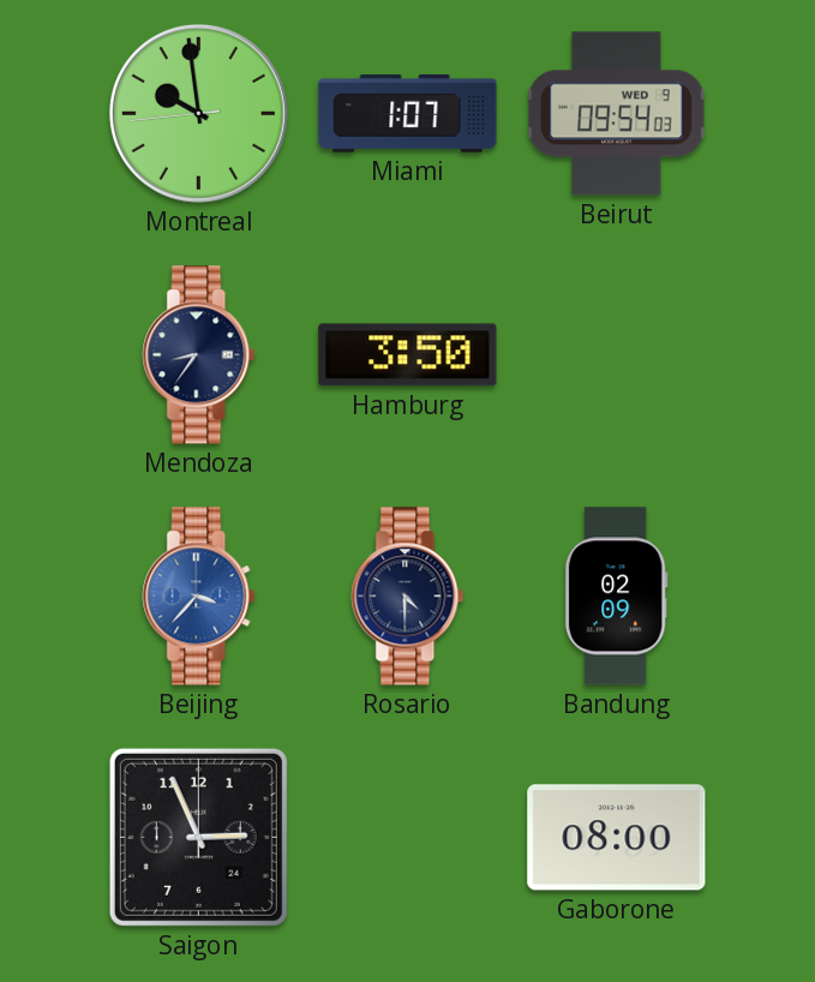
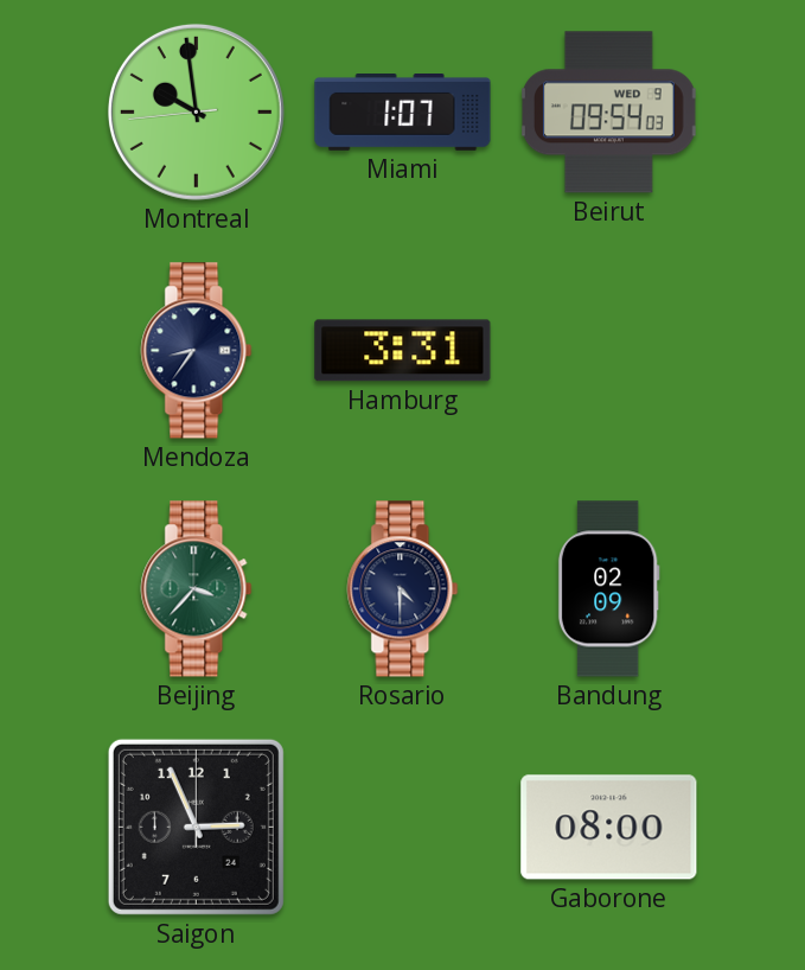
Hamburg: 3:50 -> 3:31
Beijing dial: blue -> green
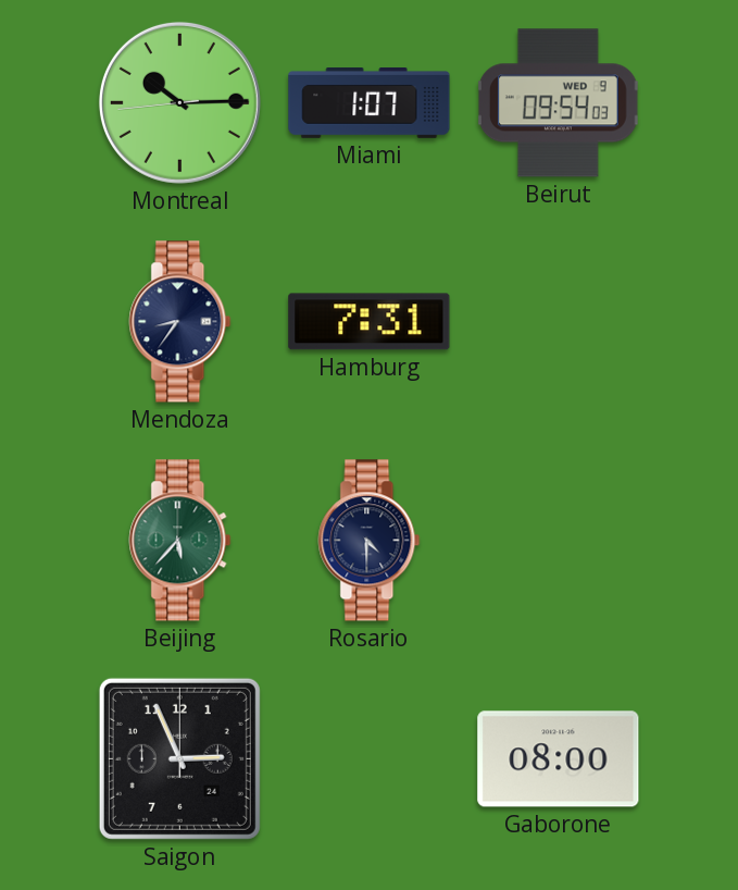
Montreal: 9:58 -> 10:14
Hamburg: 3:31 -> 7:31
Beijing: 3:37 -> 5:37
Bandung: 02:09 -> none
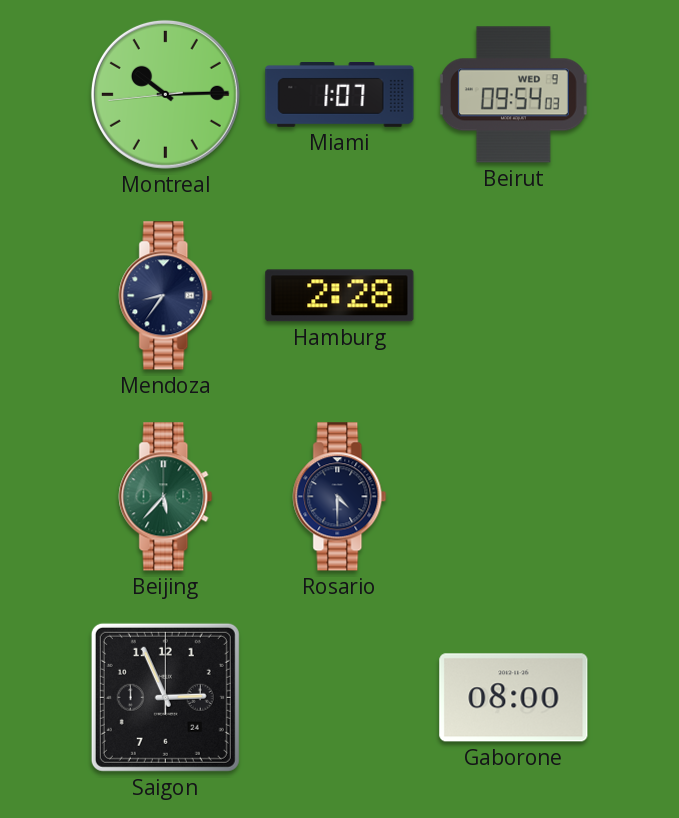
Hamburg: 7:31 -> 2:28
